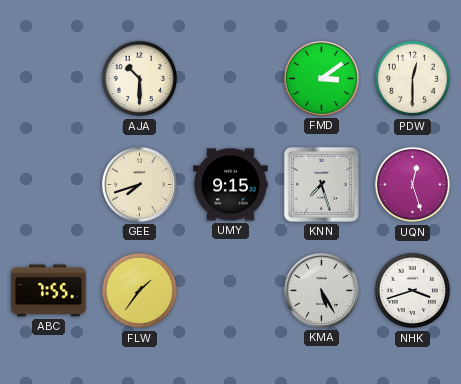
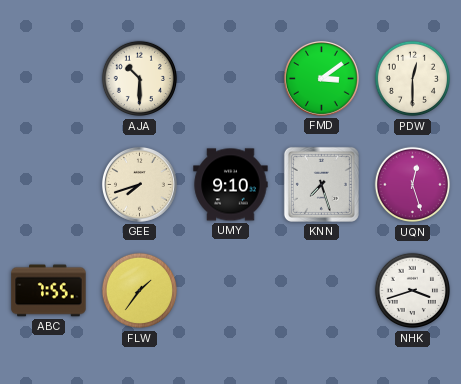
UMY: 9:15 -> 9:10
KMA: 5:25 -> none
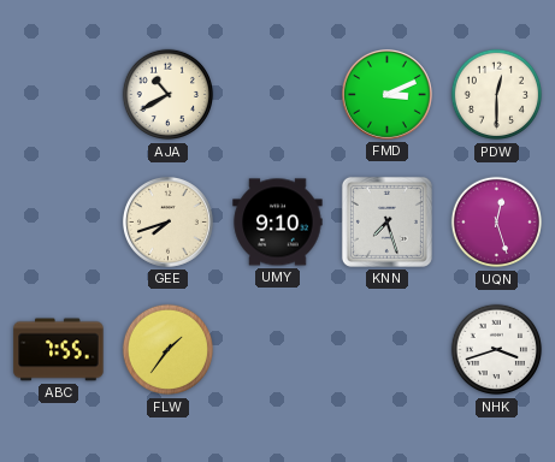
AJA: 10:30 -> 10:40
FMD: 3:09 -> 3:11
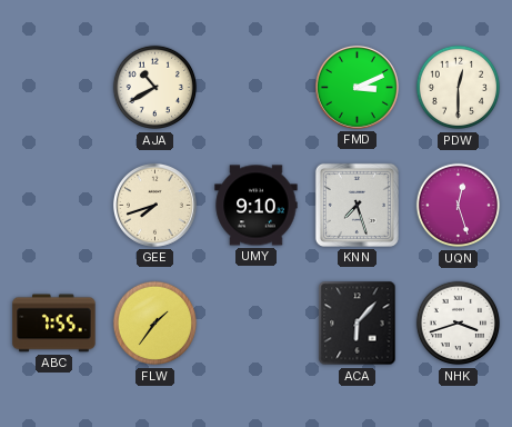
ACA: none -> 6:07
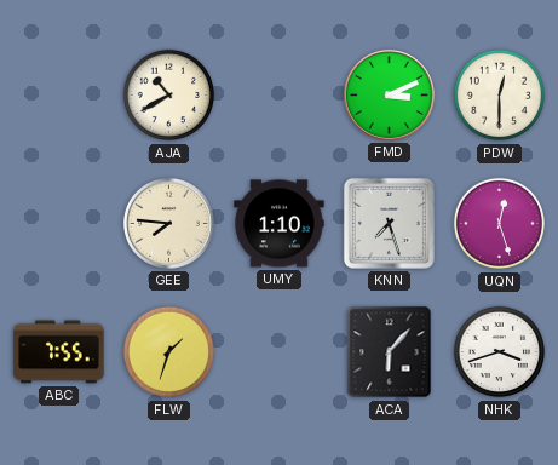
GEE: 7:42 -> 7:46
UMY: 9:10 -> 1:10
FLW: 1:36 -> 1:33
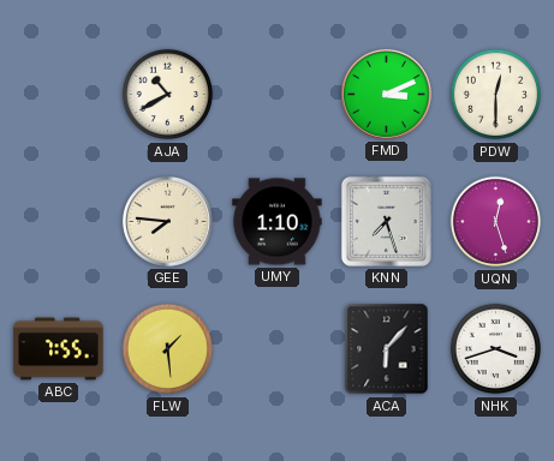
FLW: 1:33 -> 1:29
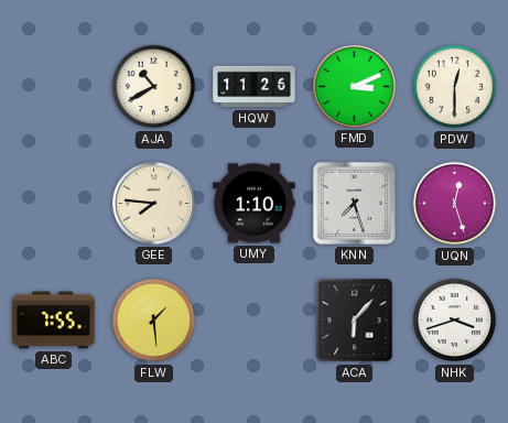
HQW: none -> 11:26
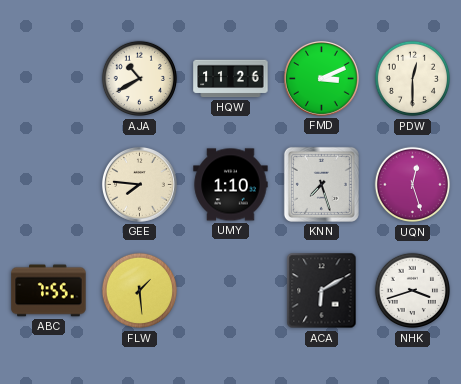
ACA: 6:07 -> 6:10
